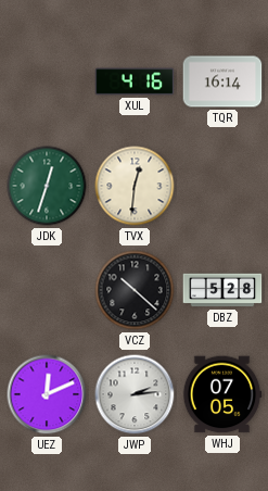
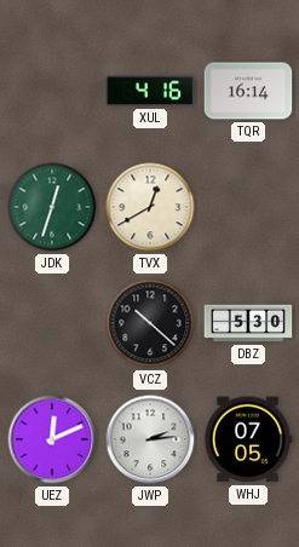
TVX: 12:31 -> 12:40
DBZ: 5:28 -> 5:30
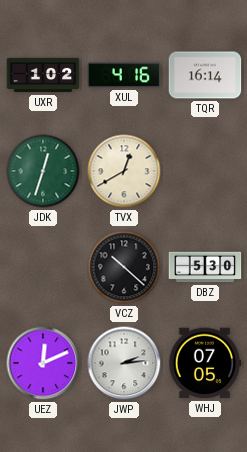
UXR: none -> 1:02
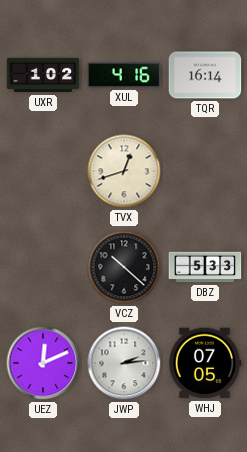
JDK: 12:33 -> none
TVX: 12:40 -> 12:42
DBZ: 5:30 -> 5:33
